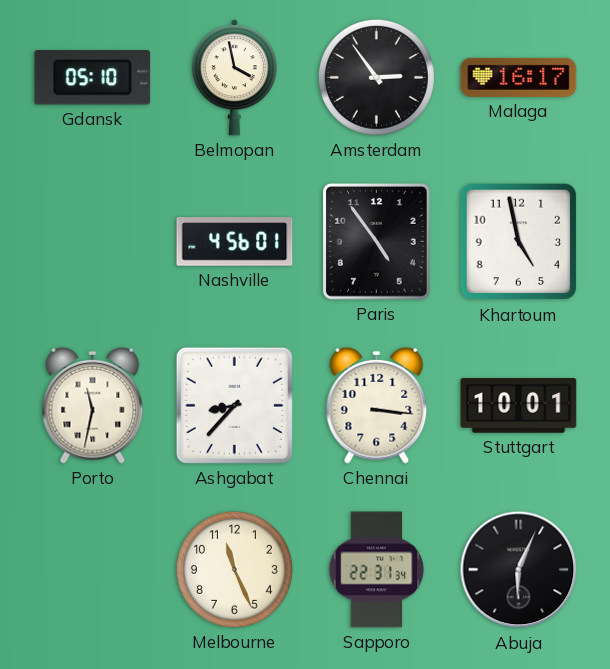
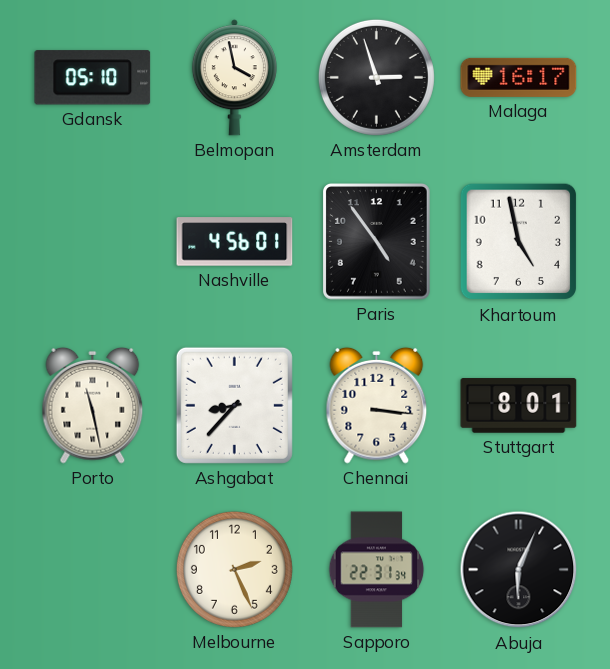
Amsterdam: 2:54 -> 2:57
Porto: 11:32 -> 11:28
Stuttgart: 10:01 -> 8:01
Melbourne: 11:26 -> 2:26
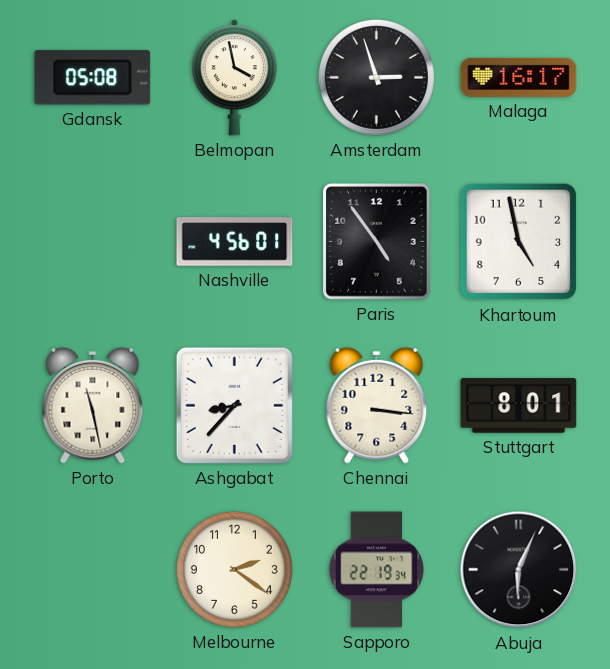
Gdansk: 05:10 -> 05:08
Melbourne: 2:26 -> 2:21
Sapporo: 22:31 -> 22:19
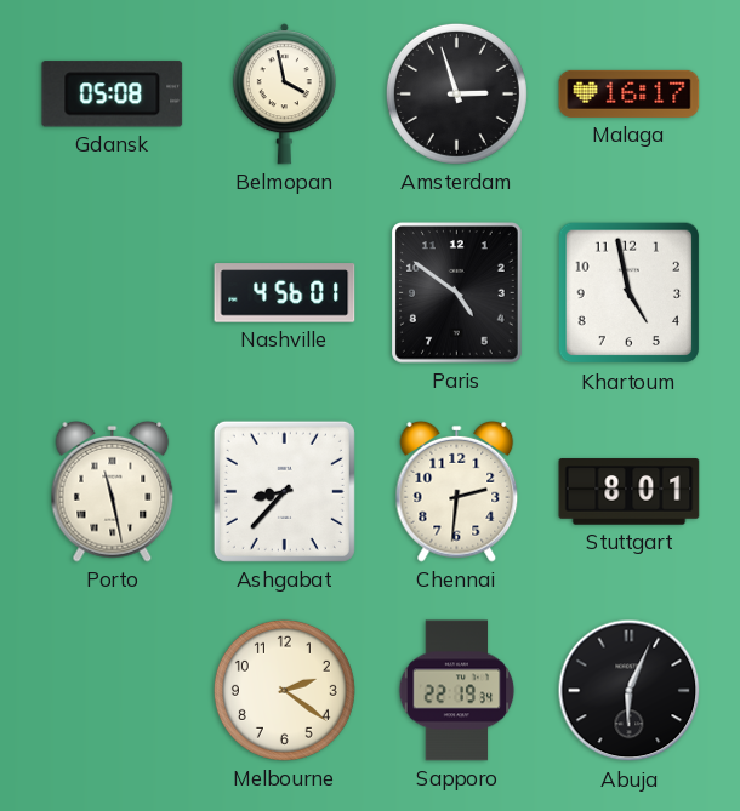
Paris: 4:54 -> 4:51
Chennai: 3:16 -> 2:31
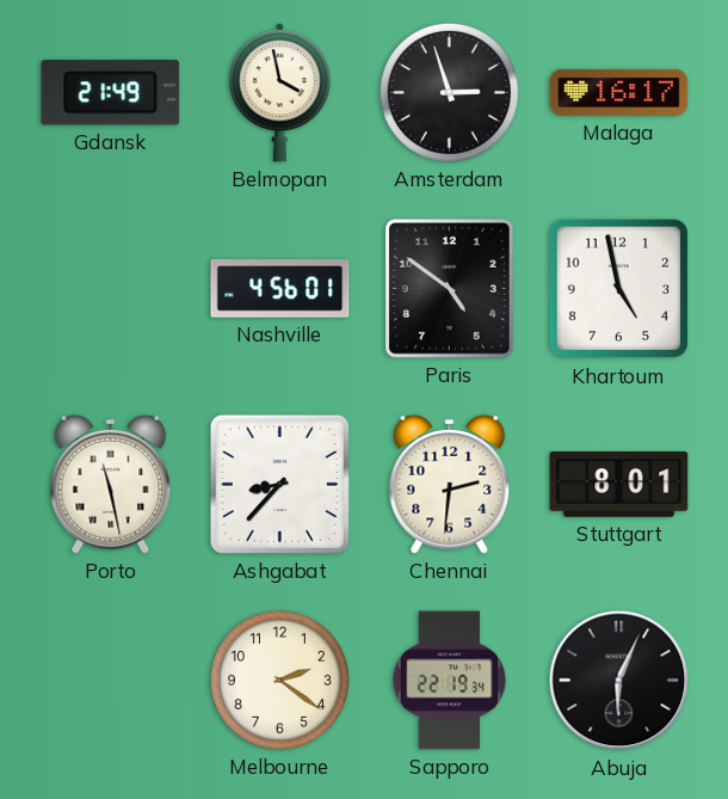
Gdansk: 05:08 -> 21:49
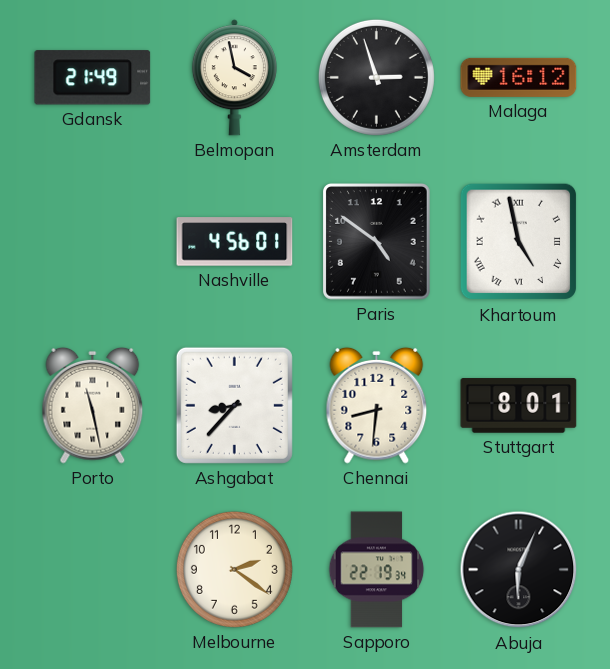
Malaga: 16:17 -> 16:12
Khartoum numerals: Arabic -> Roman
Chennai: 2:31 -> 8:31
